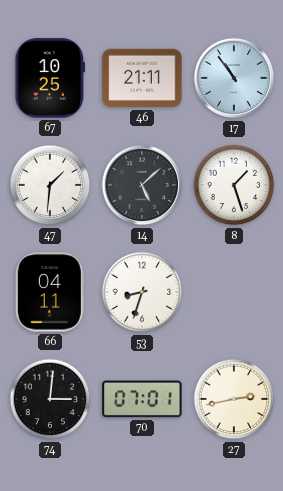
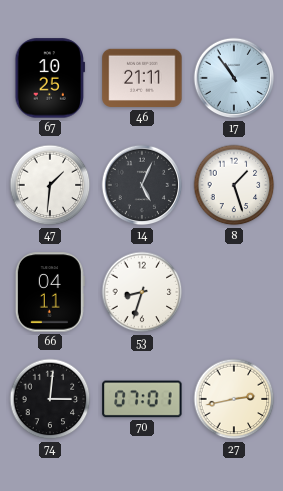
14: 5:08 -> 5:04
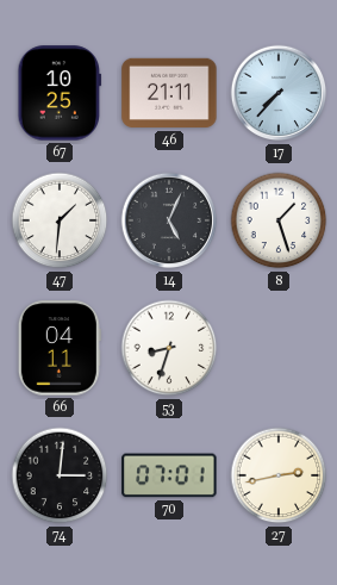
17: 10:54 -> 7:37
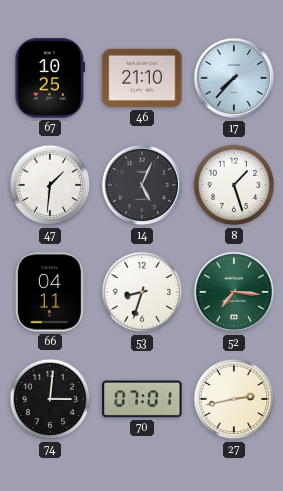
46: 21:11 -> 21:10
52: none -> 7:16
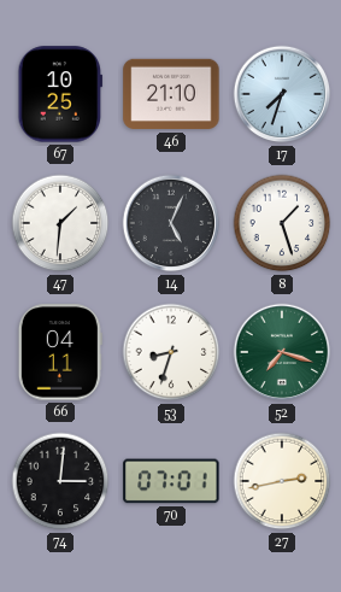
17: 7:37 -> 7:33
52: 7:16 -> 7:18
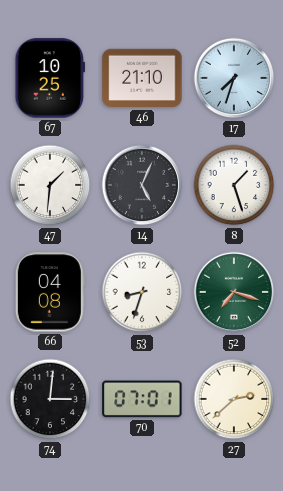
66: 04:11 -> 04:08
27: 2:43 -> 2:38
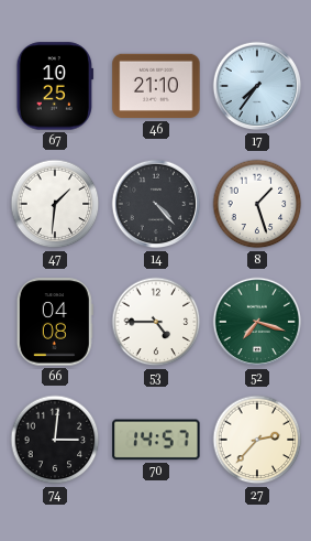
17: 7:33 -> 7:36
14: 5:04 -> 4:23
53: 8:33 -> 4:45
70: 07:01 -> 14:57
27: 2:38 -> 2:37
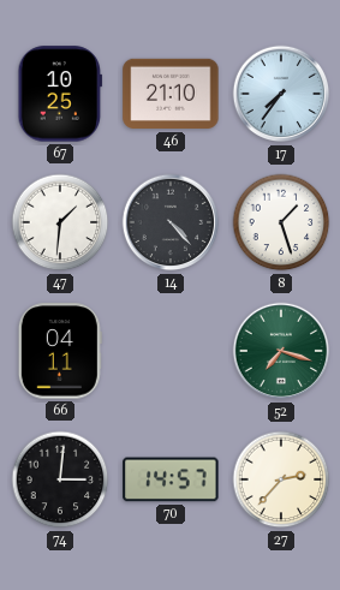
66: 04:08 -> 04:11
53: 4:45 -> none
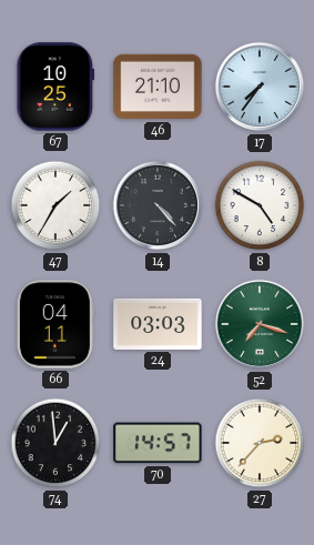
47: 1:31 -> 1:35
8: 1:27 -> 4:50
24: none -> 03:03
74: 3:01 -> 12:59
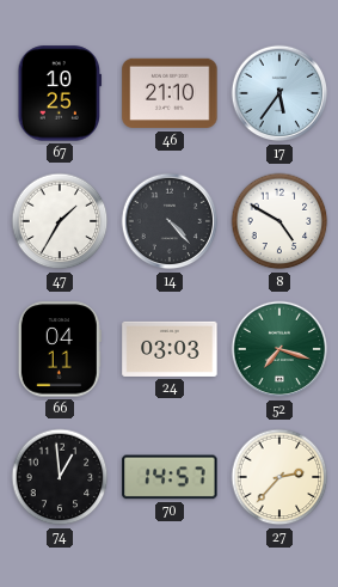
17: 7:36 -> 5:36
